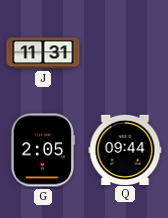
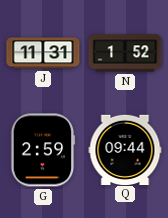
N: none -> 1:52
G: 2:05 -> 2:59
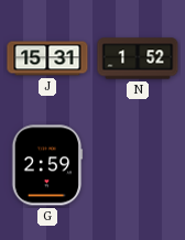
J: 11:31 -> 15:31
Q: 09:44 -> none
